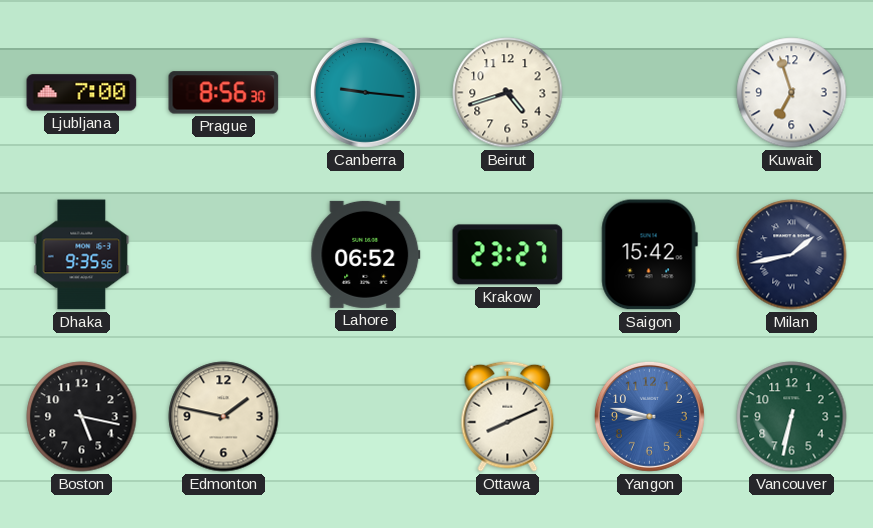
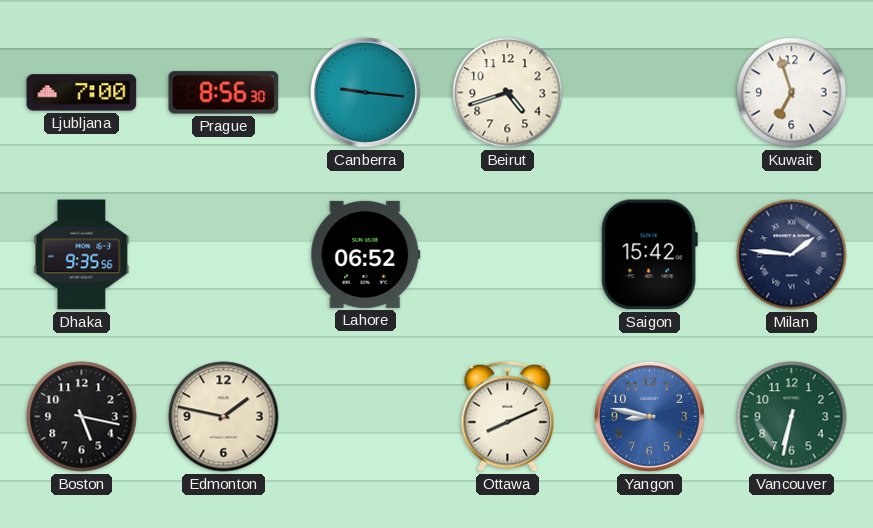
Krakow: 23:27 -> none
Milan: 1:43 -> 1:46
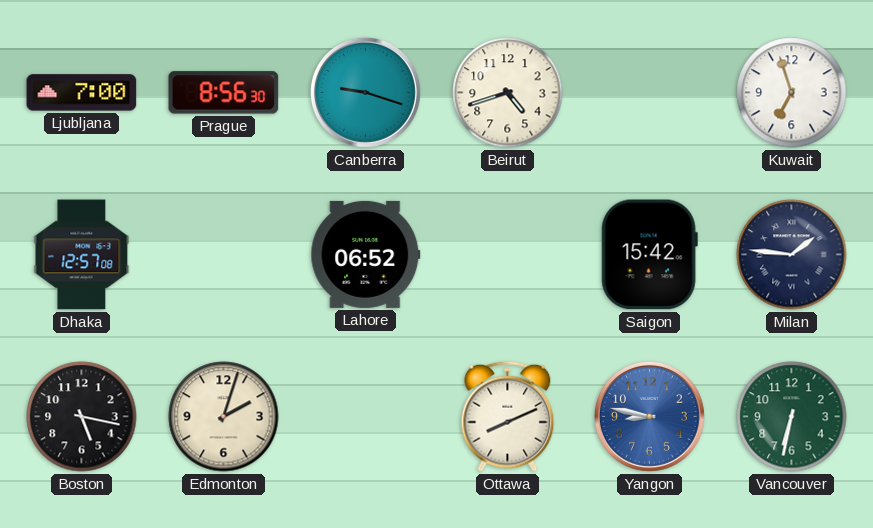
Canberra: 9:16 -> 9:18
Dhaka: 9:35 -> 12:57
Edmonton: 1:47 -> 2:03
